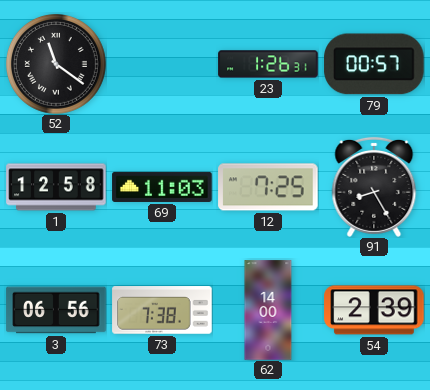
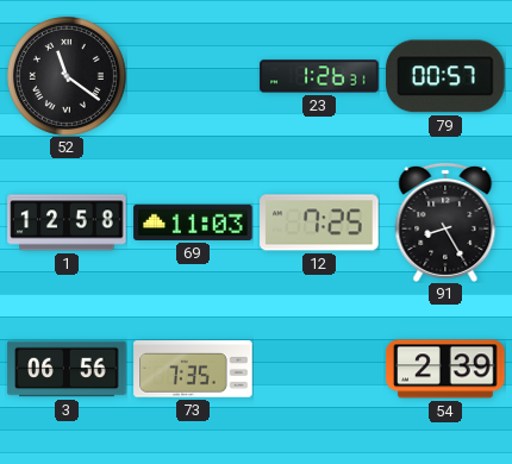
73: 7:38 -> 7:35
62: 14:00 -> none
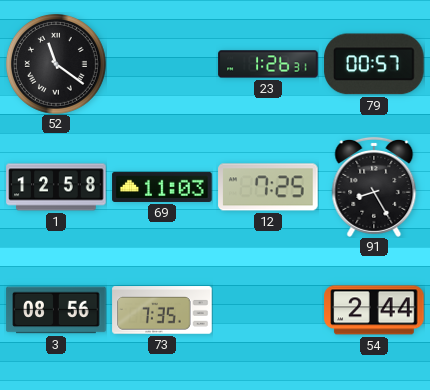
3: 06:56 -> 08:56
54: 2:39 -> 2:44
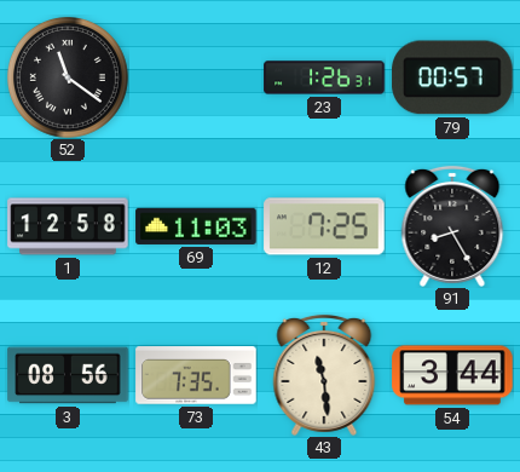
43: none -> 11:29
54: 2:44 -> 3:44
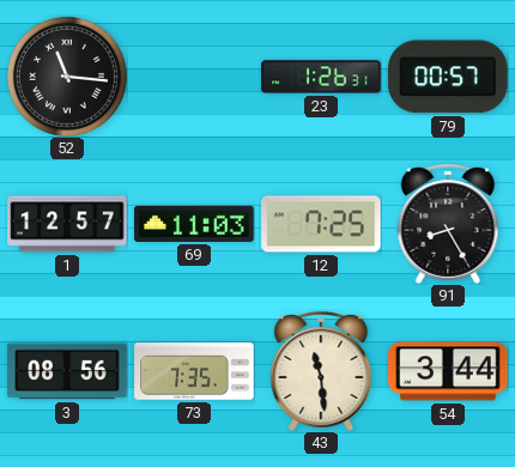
52: 11:21 -> 11:16
1: 12:58 -> 12:57
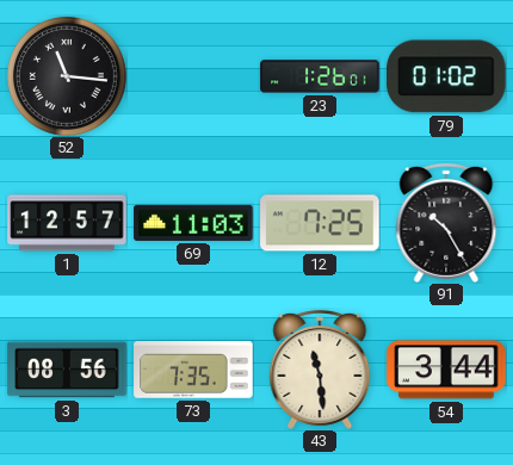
23: 1:26:31 -> 1:26:01
79: 00:57 -> 01:02
91: 8:25 -> 10:25
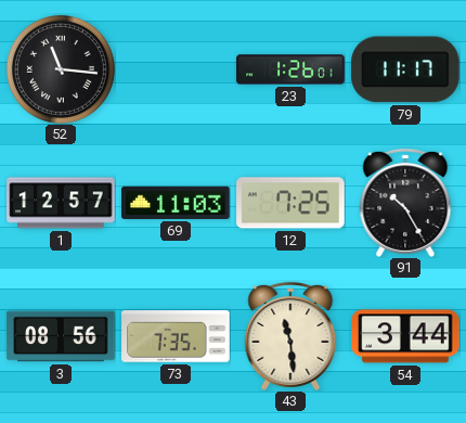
79: 01:02 -> 11:17
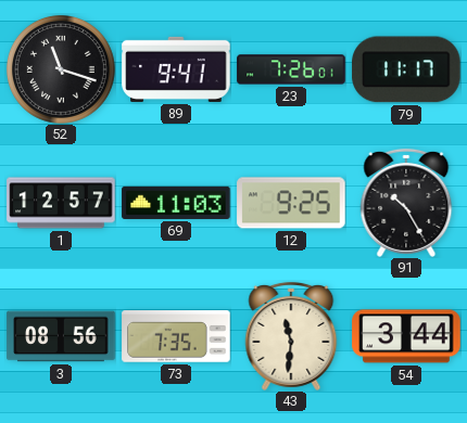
52: 11:16 -> 11:18
89: none -> 9:41
23: 1:26 -> 7:26
12: 7:25 -> 9:25
43: 11:29 -> 11:31
